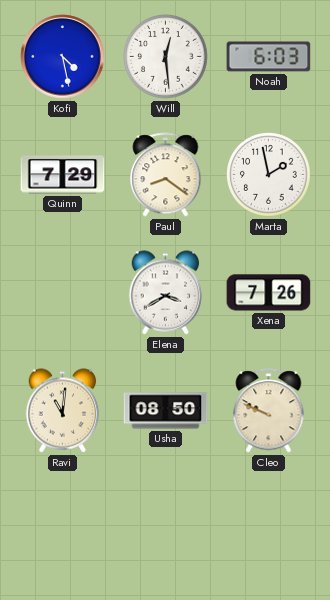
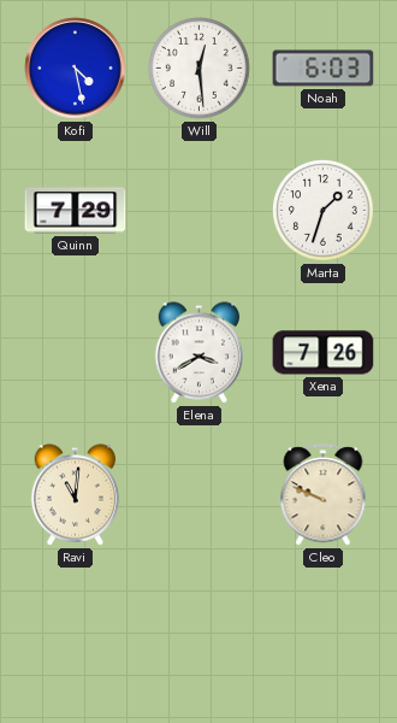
Paul: 8:21 -> none
Marta: 1:58 -> 1:33
Usha: 08:50 -> none
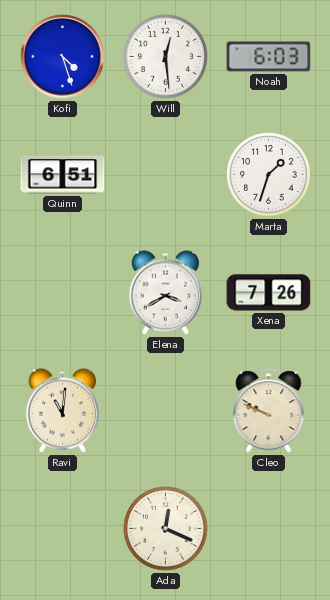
Kofi: 4:28 -> 4:27
Quinn: 7:29 -> 6:51
Ada: none -> 12:19
